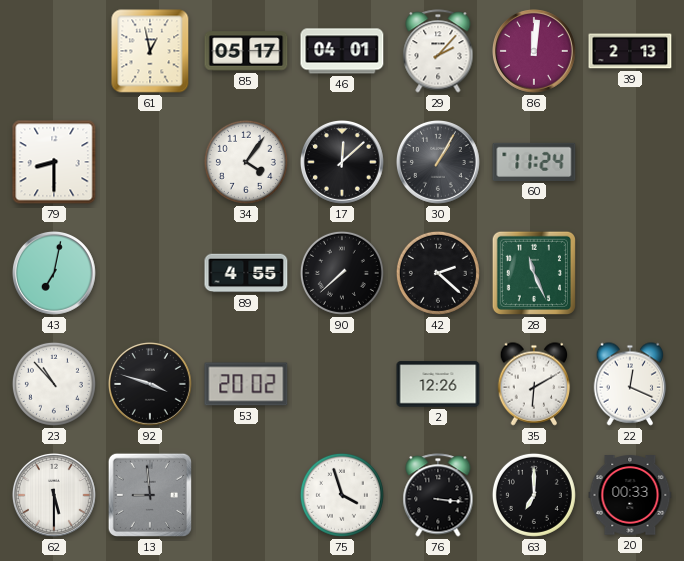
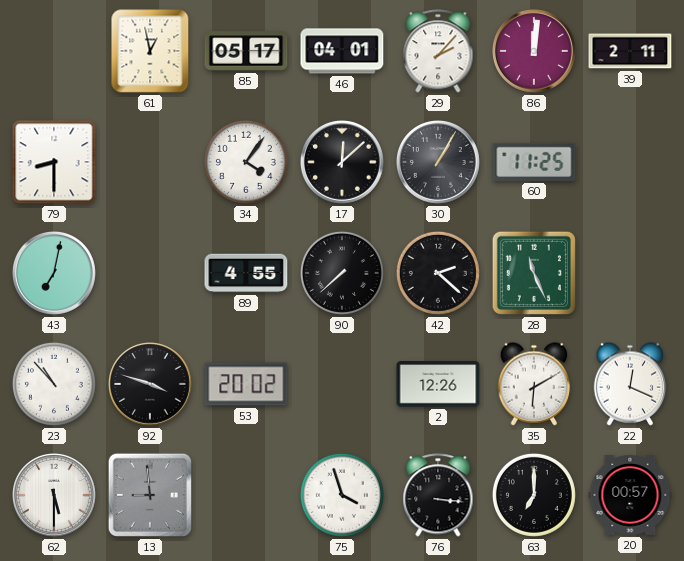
39: 2:13 -> 2:11
60: 11:24 -> 11:25
20: 00:33 -> 00:57
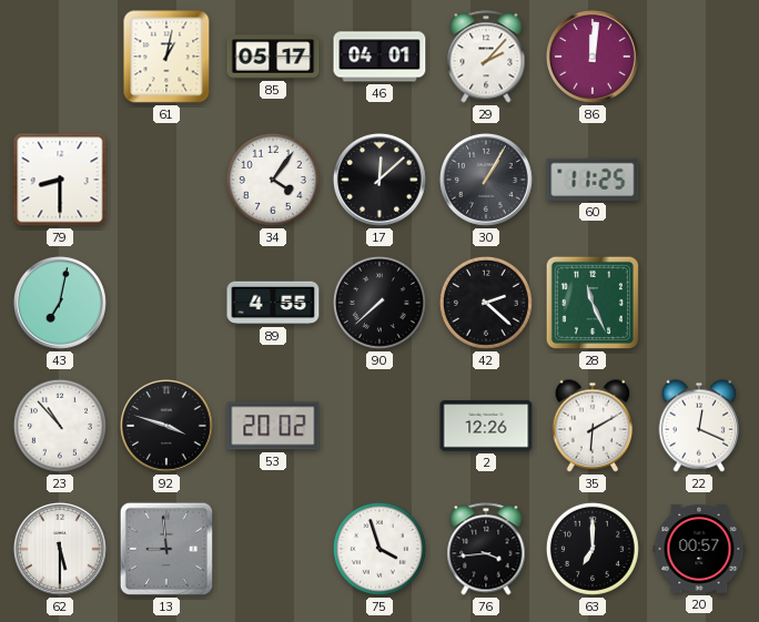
61: 12:58 -> 1:02
39: 2:11 -> none
76: 3:16 -> 3:44
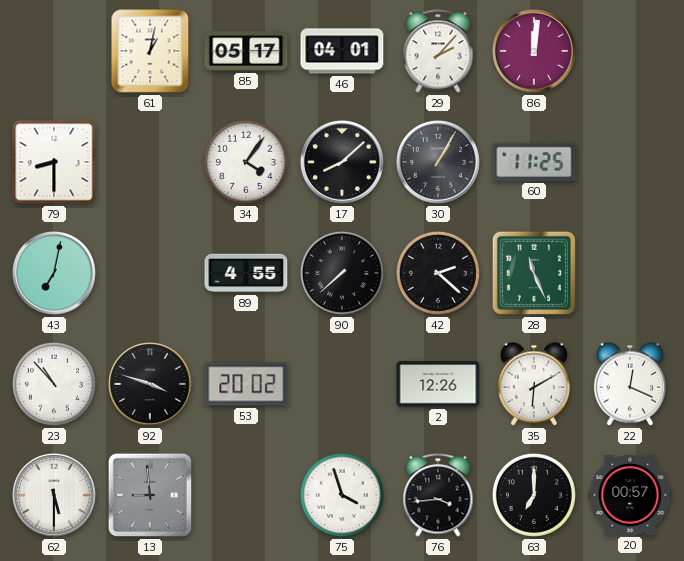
17: 12:08 -> 8:08
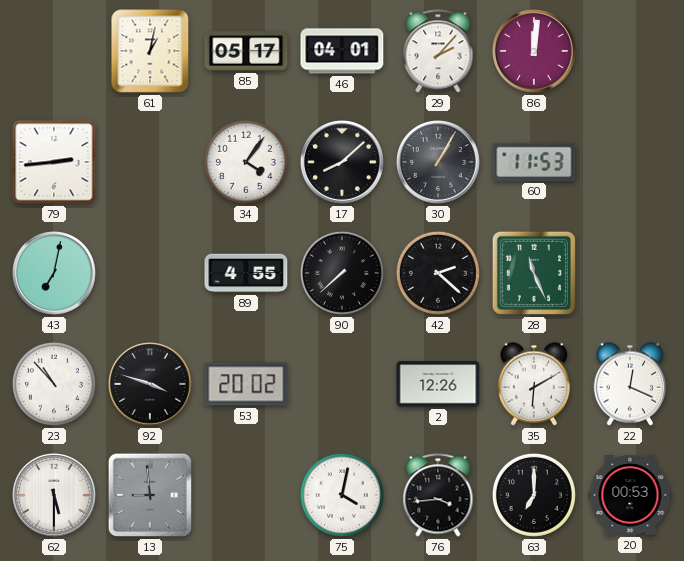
79: 8:30 -> 2:44
60: 11:25 -> 11:53
75: 3:57 -> 4:02
20: 00:57 -> 00:53
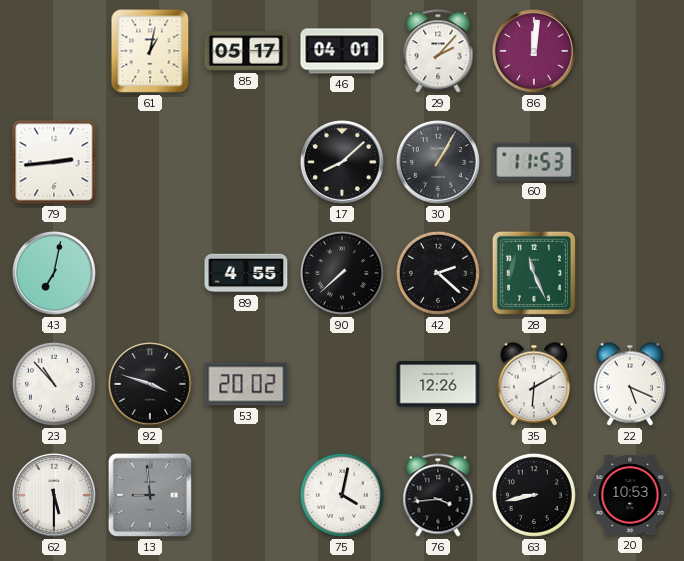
34: 4:06 -> none
22: 12:19 -> 5:19
63: 7:00 -> 8:43
20: 00:53 -> 10:53
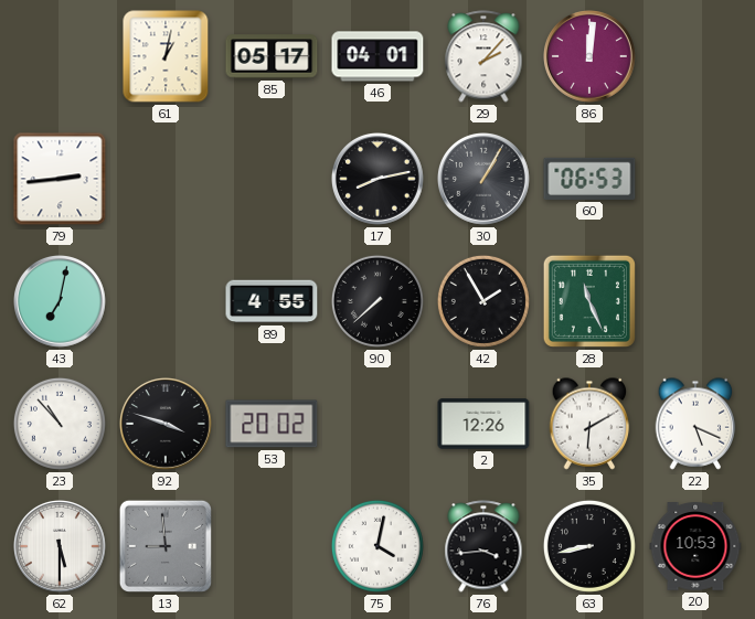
17: 8:08 -> 8:13
60: 11:53 -> 06:53
42: 2:22 -> 1:55
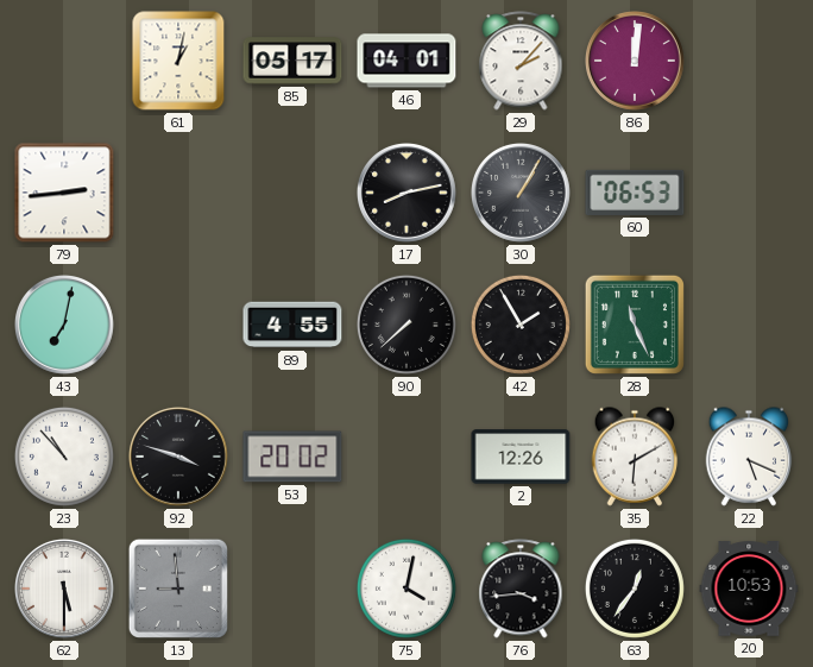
63: 8:43 -> 12:36
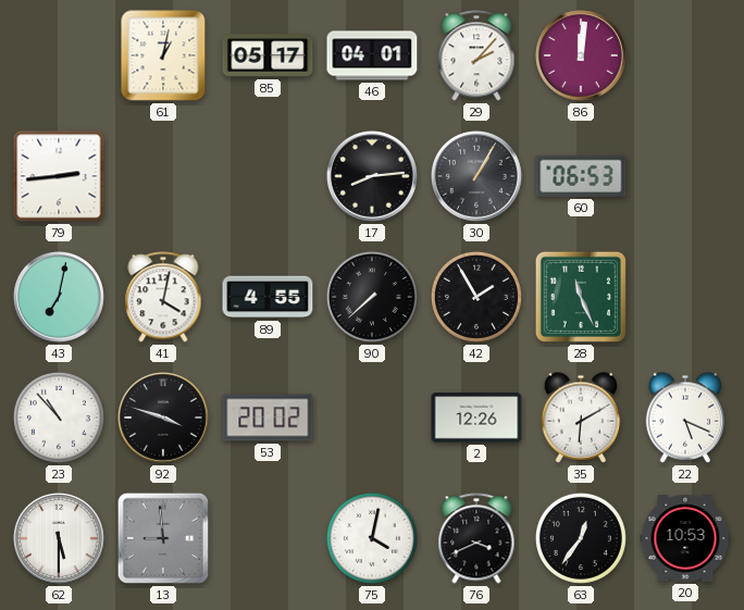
17: 8:13 -> 8:14
41: none -> 4:02
76: 3:44 -> 3:41
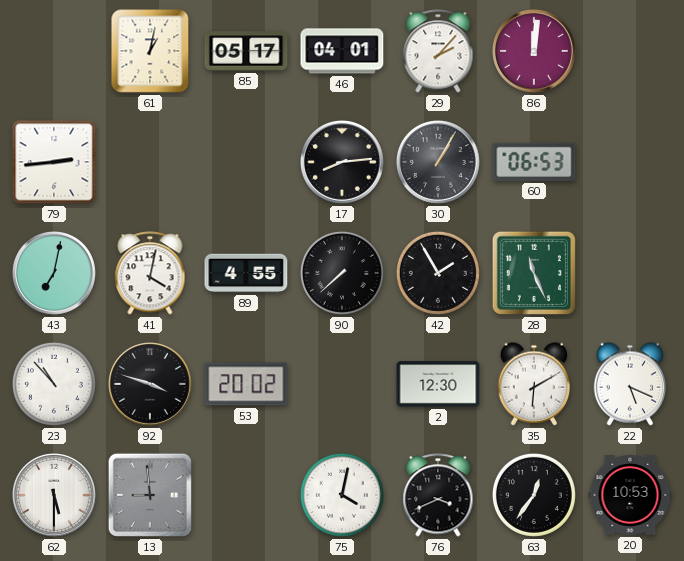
2: 12:26 -> 12:30
